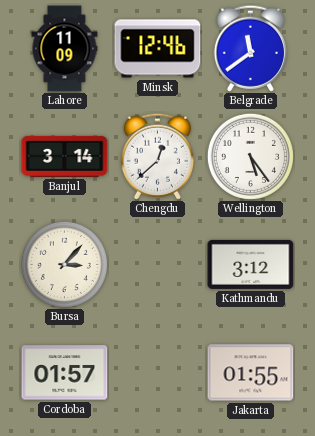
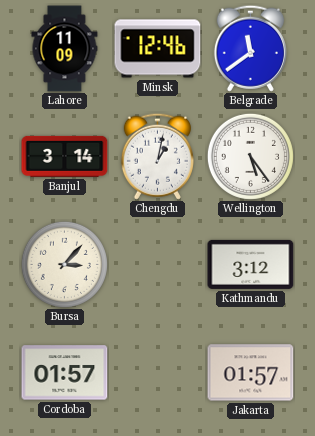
Chengdu: 12:38 -> 1:02
Jakarta: 01:55 -> 01:57
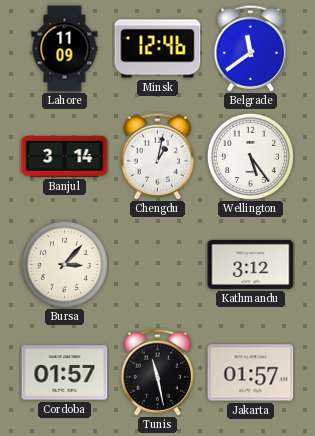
Tunis: none -> 11:28
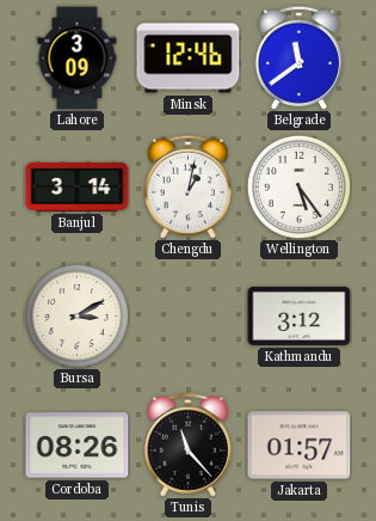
Lahore: 11:09 -> 3:09
Bursa: 3:07 -> 3:10
Cordoba: 01:57 -> 08:26
Tunis: 11:28 -> 11:23
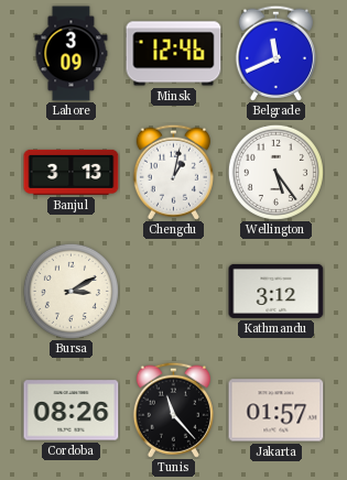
Belgrade: 11:39 -> 11:41
Banjul: 3:14 -> 3:13
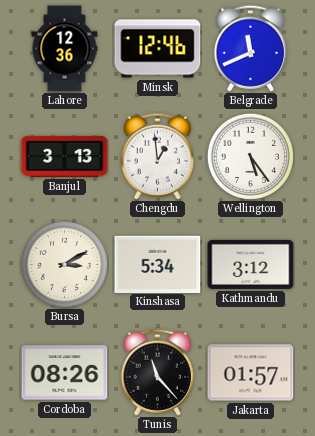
Lahore: 3:09 -> 12:36
Chengdu: 1:02 -> 12:59
Kinshasa: none -> 5:34
